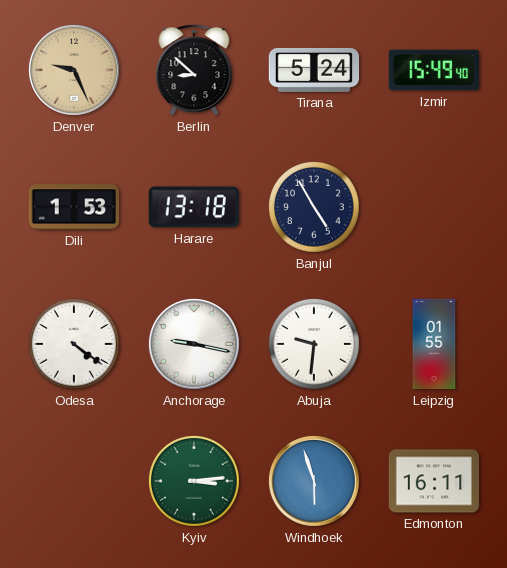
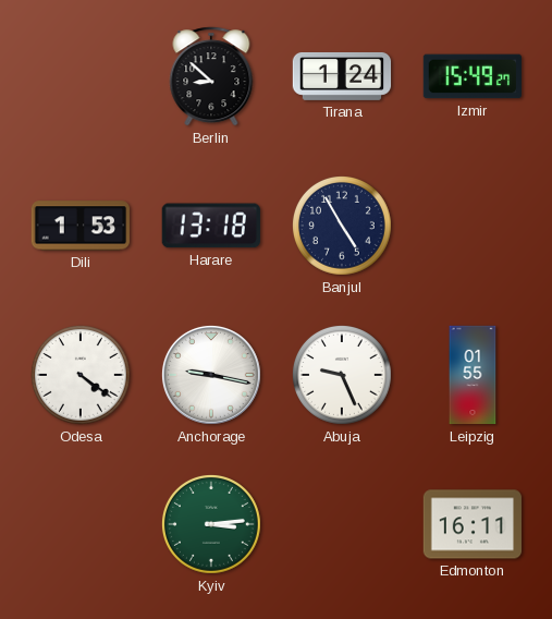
Denver: 9:26 -> none
Tirana: 5:24 -> 1:24
Izmir: 15:49:40 -> 15:49:27
Abuja: 9:31 -> 9:26
Windhoek: 5:57 -> none
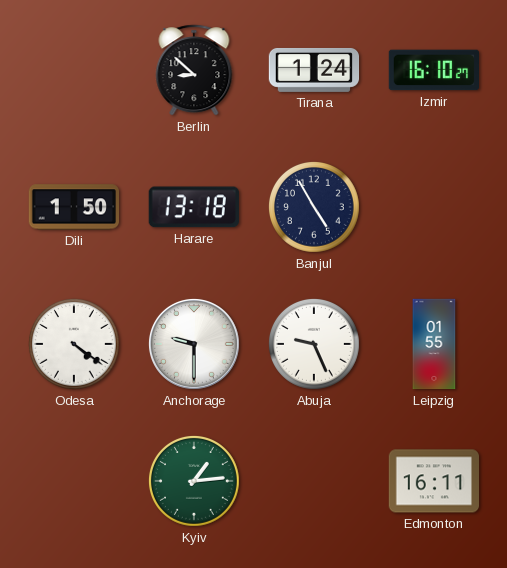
Izmir: 15:49 -> 16:10
Dili: 1:53 -> 1:50
Anchorage: 9:17 -> 9:30
Kyiv: 3:14 -> 1:14
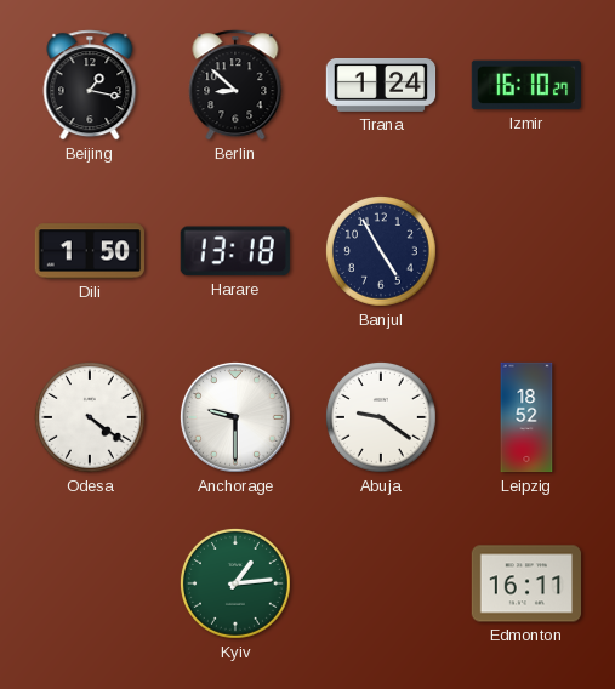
Beijing: none -> 1:17
Abuja: 9:26 -> 9:21
Leipzig: 01:55 -> 18:52
